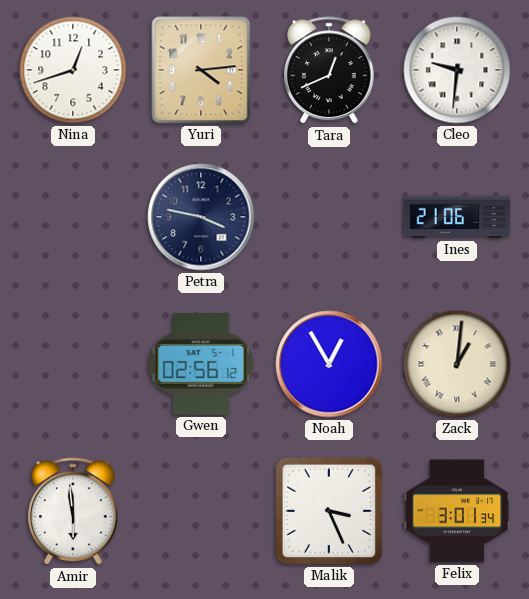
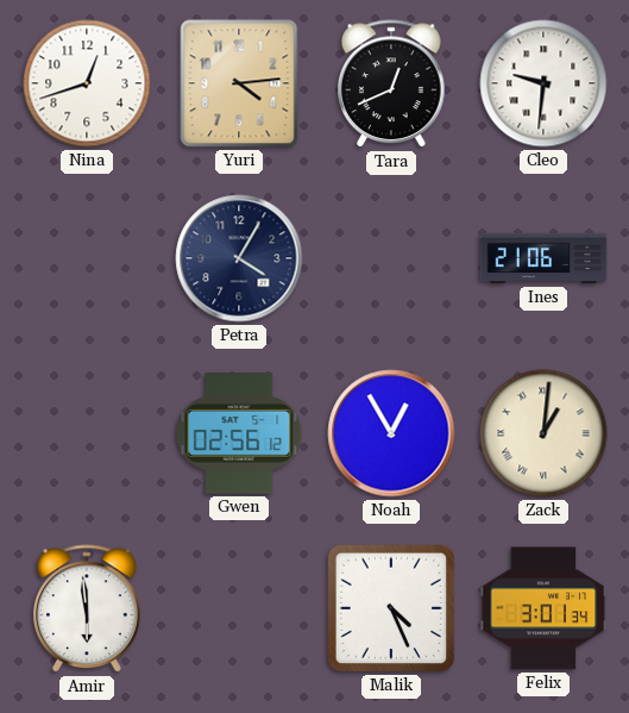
Petra: 3:47 -> 4:05
Malik: 3:26 -> 4:26
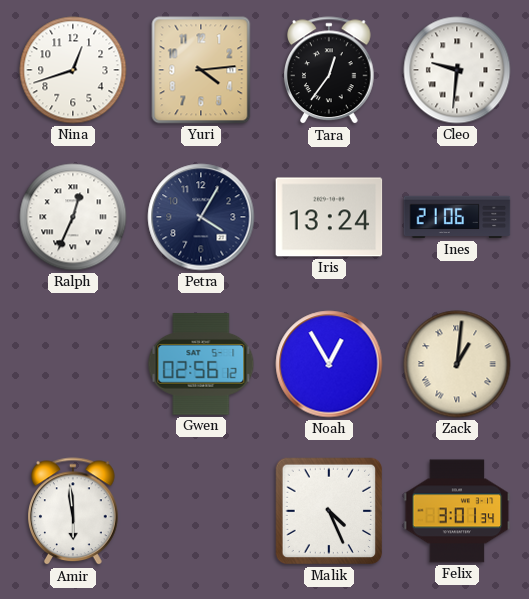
Tara: 12:41 -> 12:36
Ralph: none -> 12:34
Iris: none -> 13:24
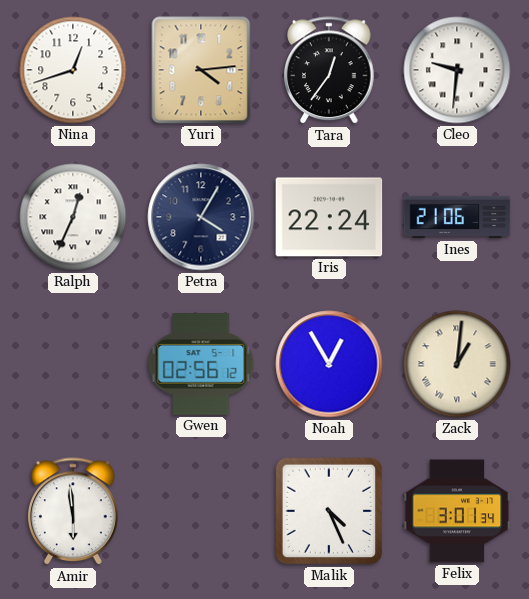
Iris: 13:24 -> 22:24
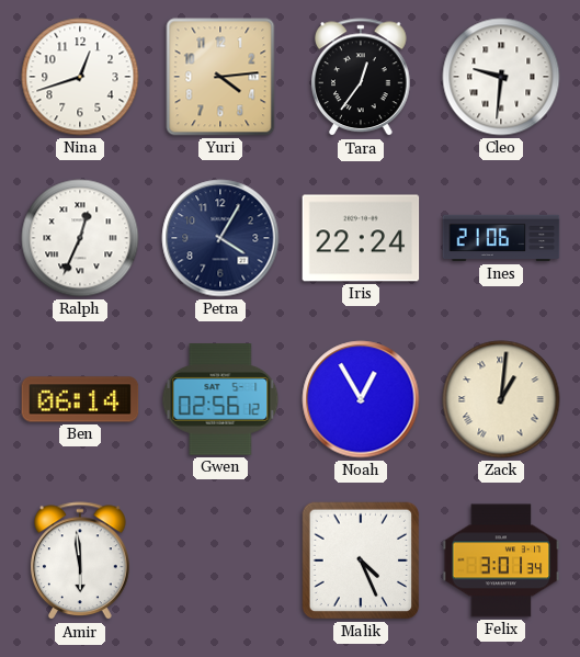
Ben: none -> 06:14
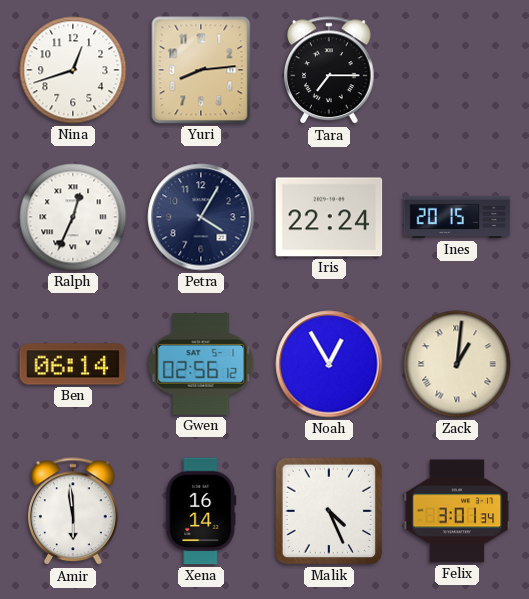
Yuri: 4:14 -> 8:14
Tara: 12:36 -> 7:15
Cleo: 9:31 -> none
Ines: 21:06 -> 20:15
Xena: none -> 16:14
